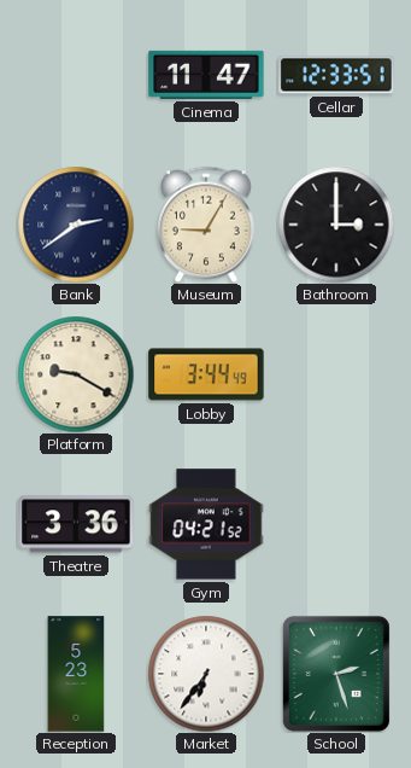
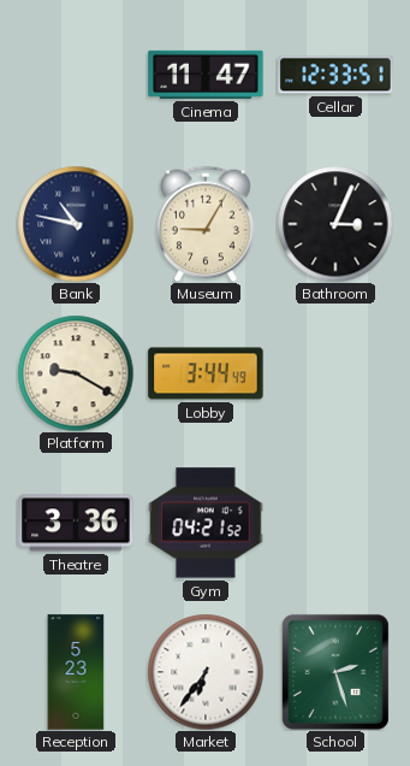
Bank: 2:39 -> 10:47
Bathroom: 3:00 -> 3:04
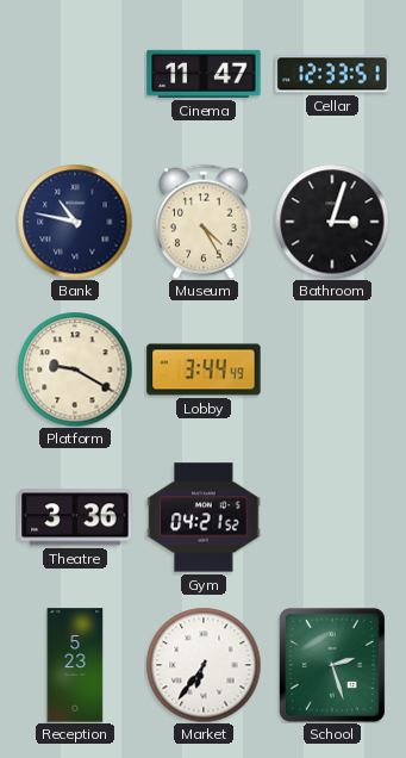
Museum: 9:05 -> 4:25
Bathroom: 3:04 -> 3:03
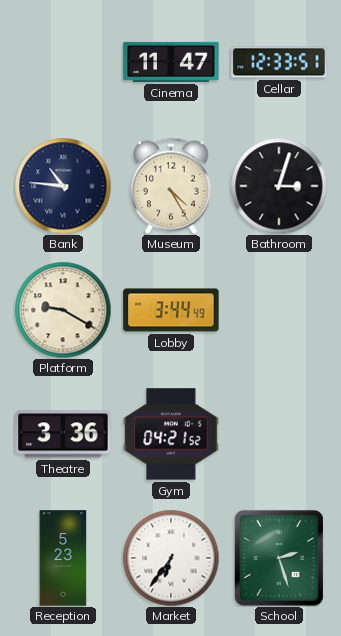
Bank: 10:47 -> 10:46
